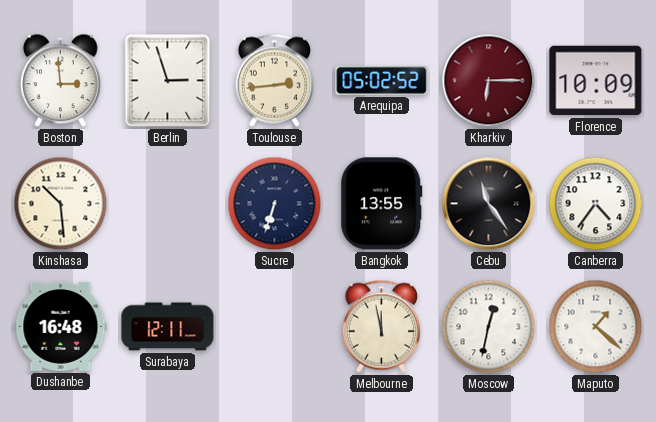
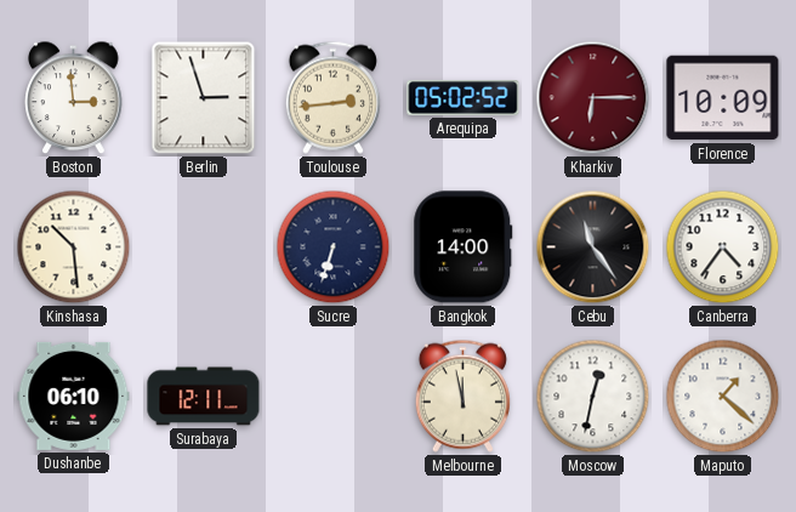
Bangkok: 13:55 -> 14:00
Dushanbe: 16:48 -> 06:10
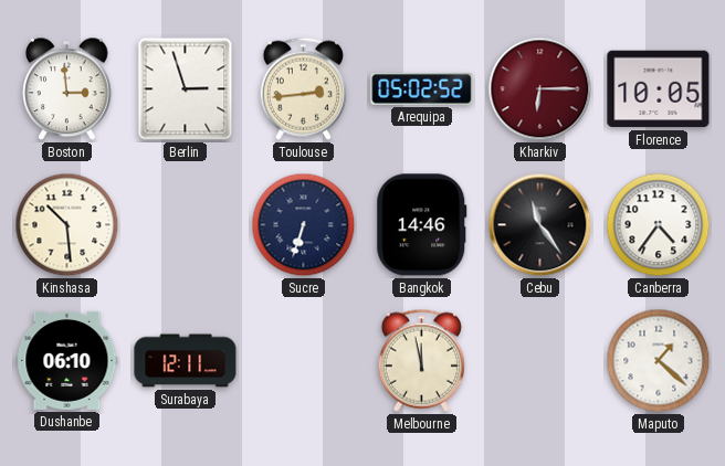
Florence: 10:09 -> 10:05
Bangkok: 14:00 -> 14:46
Moscow: 12:32 -> none
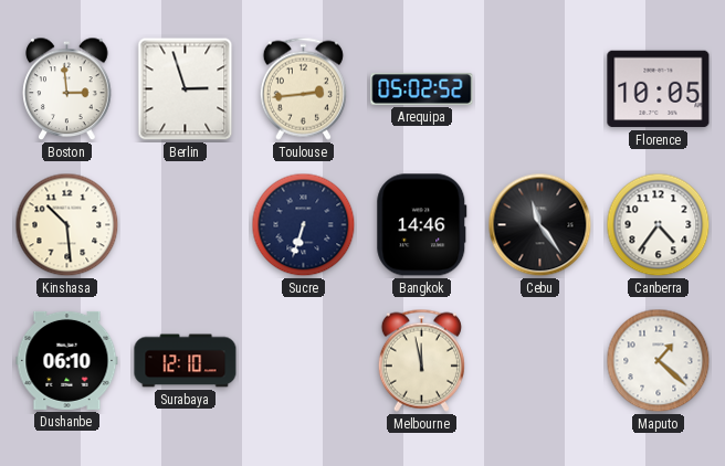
Kharkiv: 6:15 -> none
Surabaya: 12:11 -> 12:10
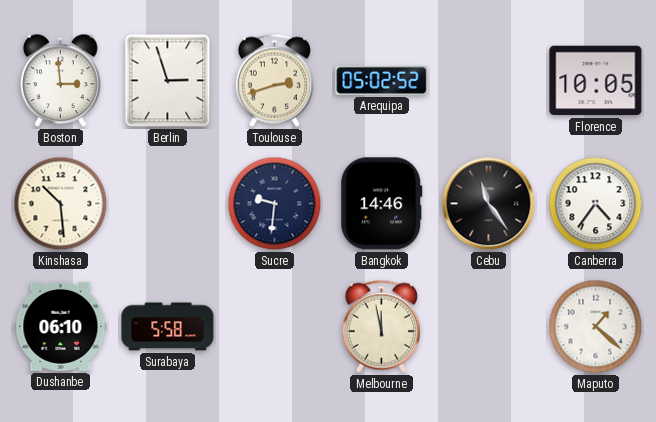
Toulouse: 2:44 -> 2:42
Sucre: 6:33 -> 9:31
Surabaya: 12:10 -> 5:58
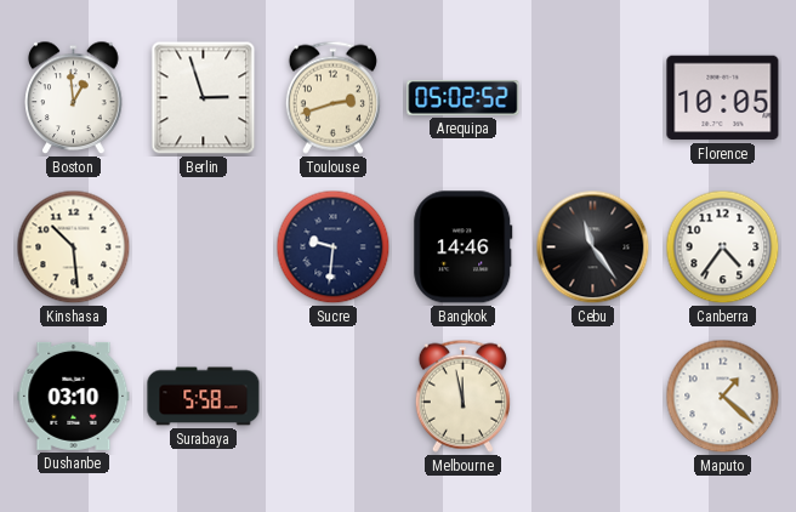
Boston: 2:59 -> 12:59
Dushanbe: 06:10 -> 03:10
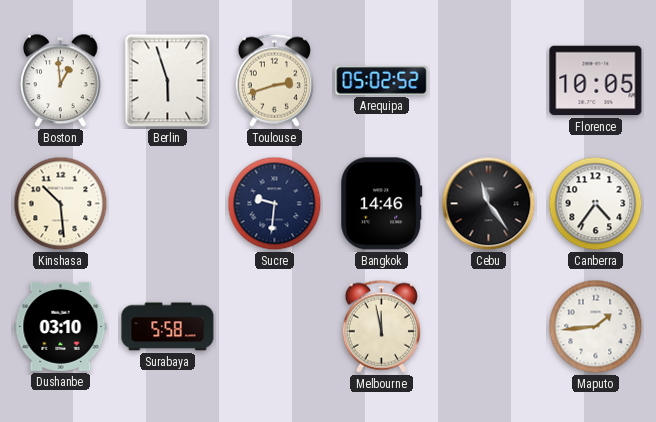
Berlin: 2:57 -> 5:57
Maputo: 1:22 -> 1:44
